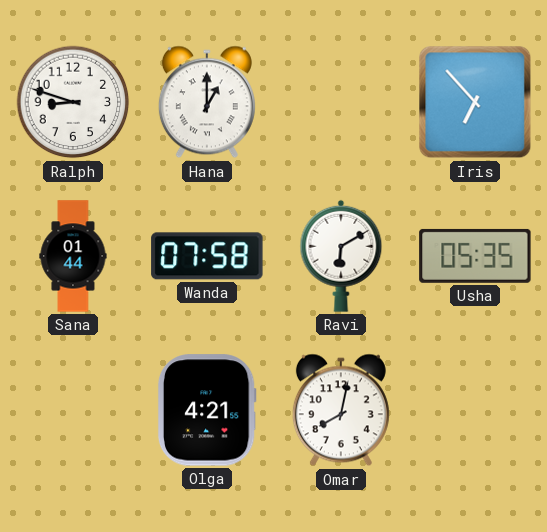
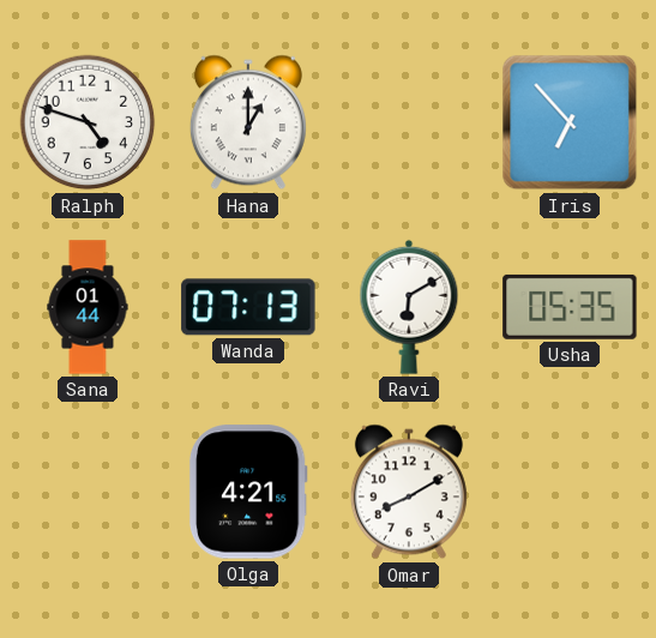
Ralph: 8:48 -> 4:48
Wanda: 07:58 -> 07:13
Omar: 8:02 -> 8:10
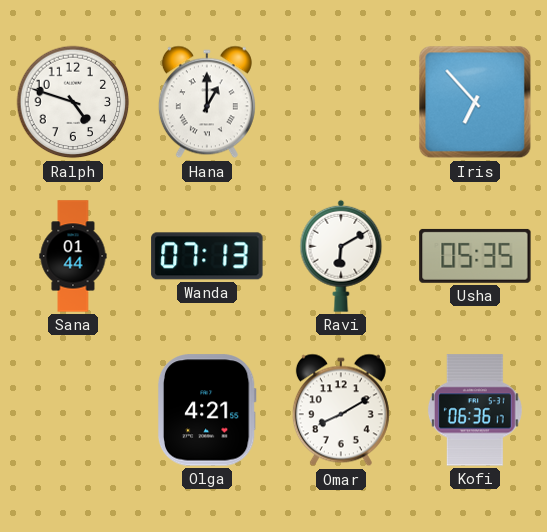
Kofi: none -> 06:36
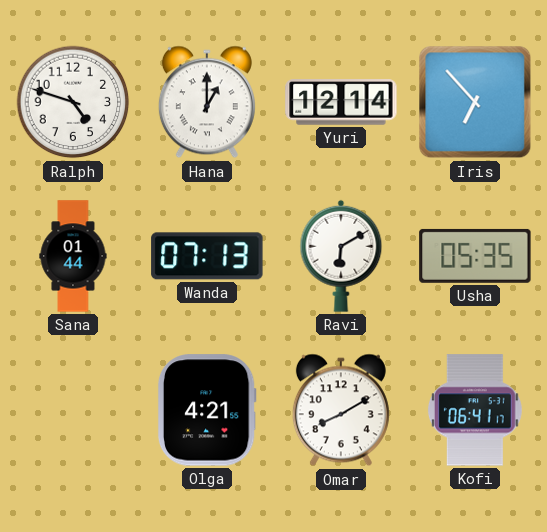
Yuri: none -> 12:14
Kofi: 06:36 -> 06:41
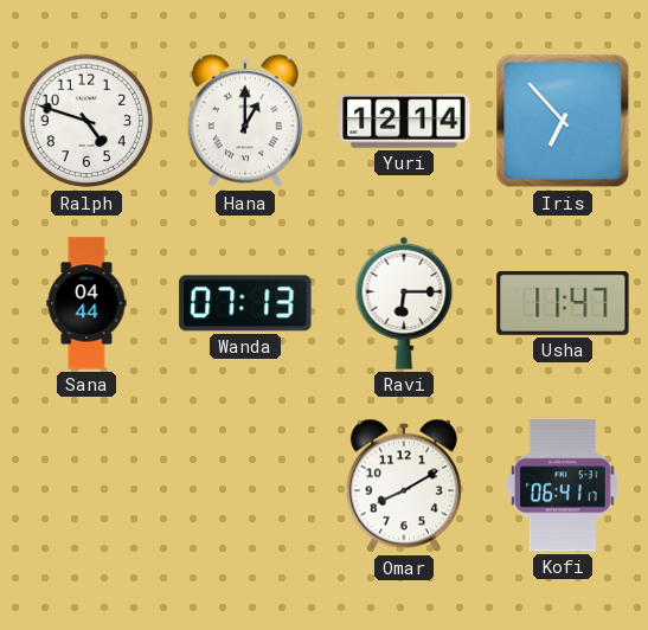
Sana: 01:44 -> 04:44
Ravi: 6:10 -> 6:15
Usha: 05:35 -> 11:47
Olga: 4:21 -> none
